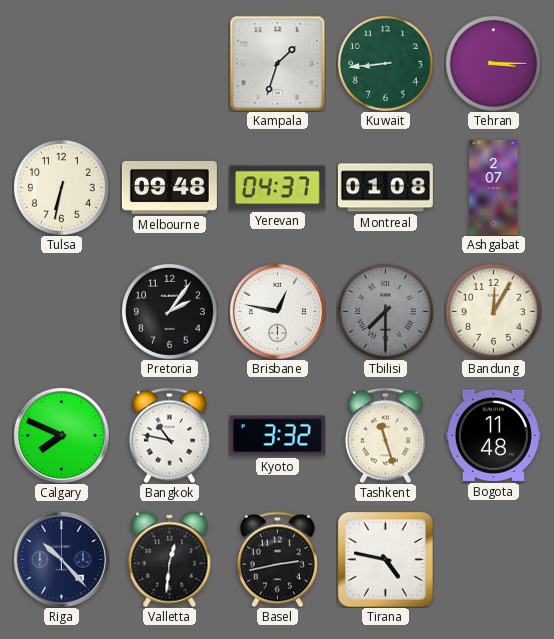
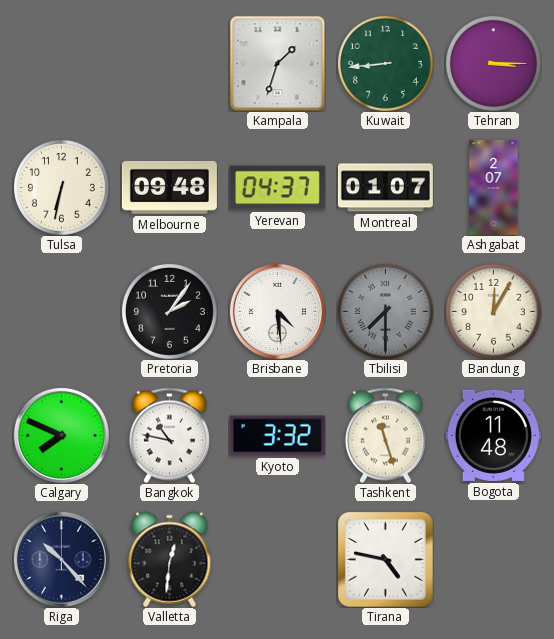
Montreal: 01:08 -> 01:07
Brisbane: 12:47 -> 4:29
Basel: 2:43 -> none
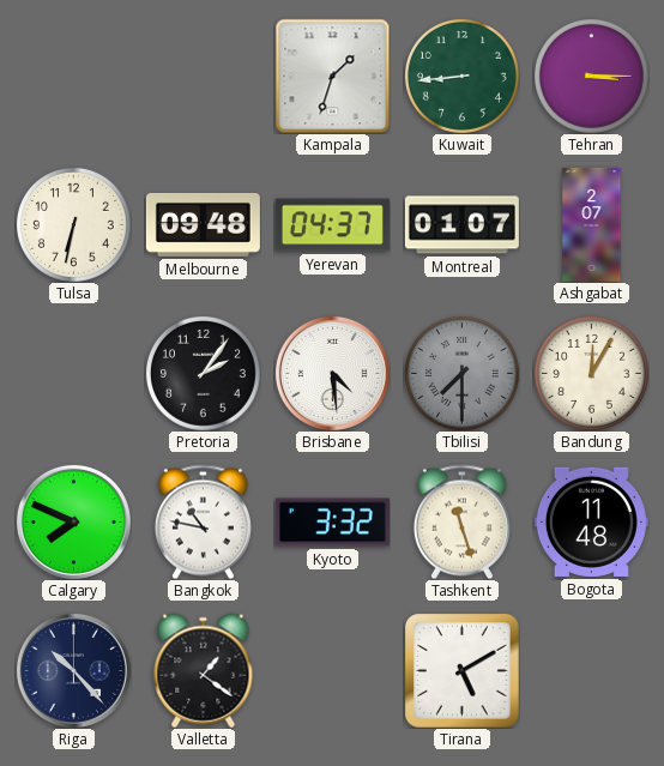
Valletta: 12:31 -> 1:21
Tirana: 4:47 -> 5:10
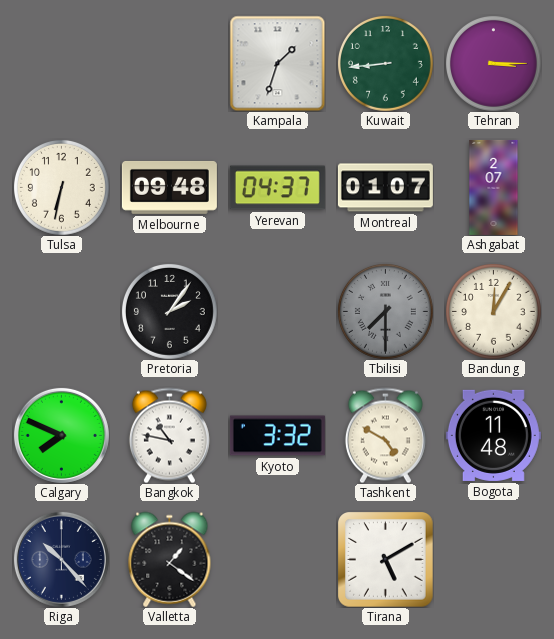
Brisbane: 4:29 -> none
Tashkent: 11:27 -> 4:50
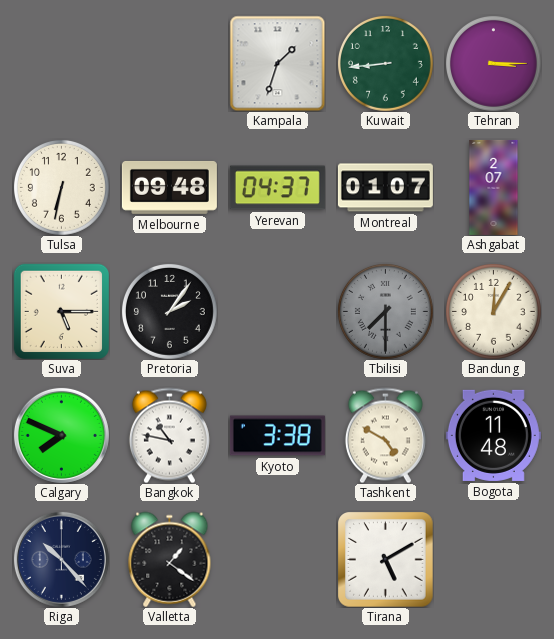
Suva: none -> 5:15
Kyoto: 3:32 -> 3:38
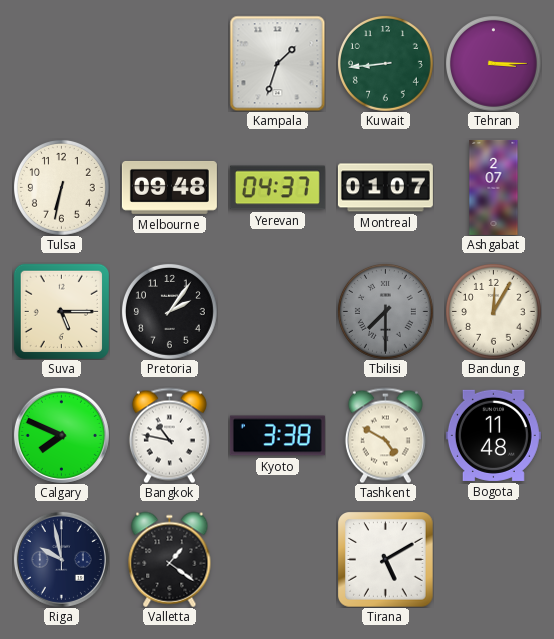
Riga: 10:23 -> 9:58
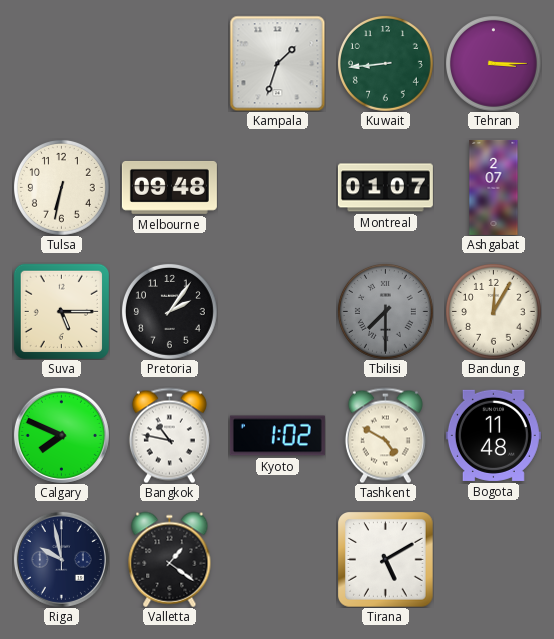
Yerevan: 04:37 -> none
Kyoto: 3:38 -> 1:02
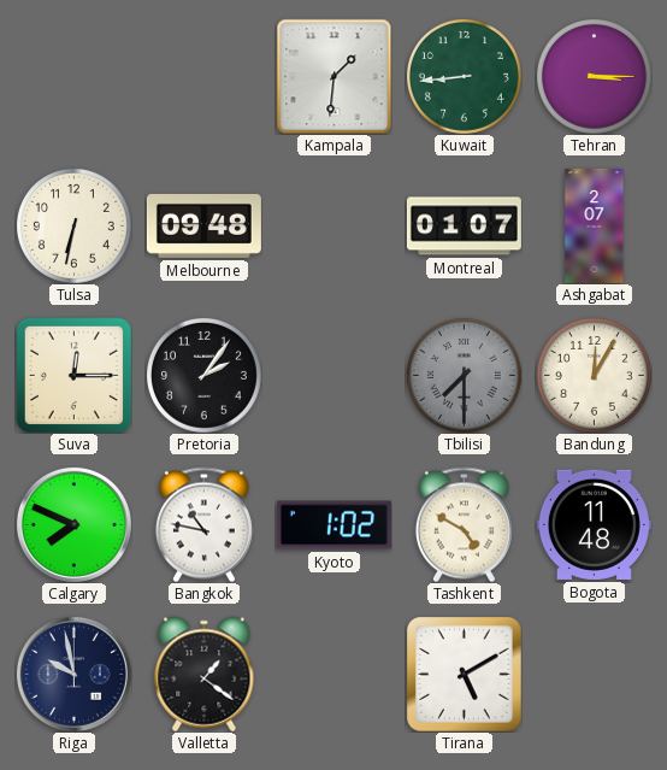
Kampala: 1:33 -> 1:31
Suva: 5:15 -> 12:15
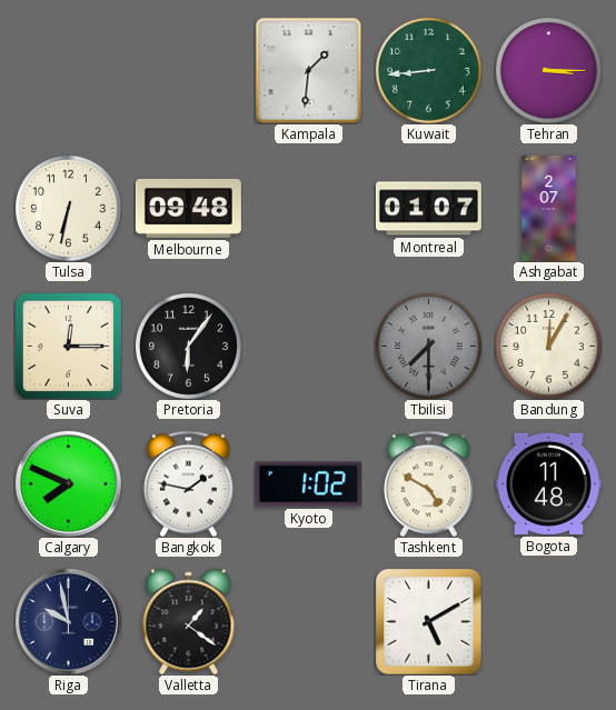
Pretoria: 2:06 -> 6:06
Bangkok: 10:47 -> 1:47
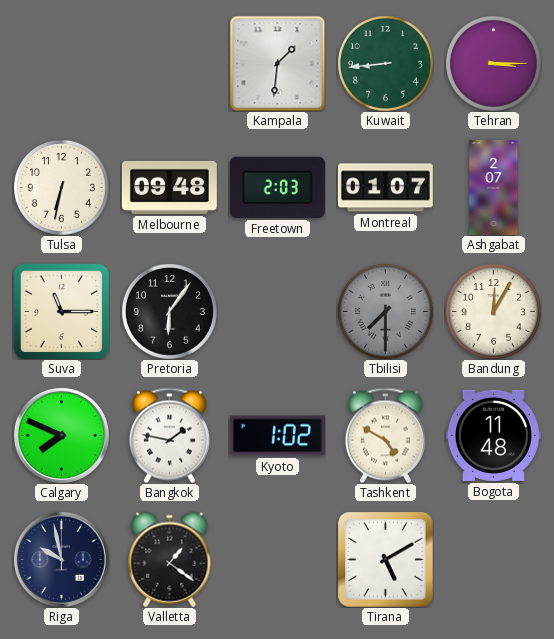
Freetown: none -> 2:03
Suva: 12:15 -> 11:15
